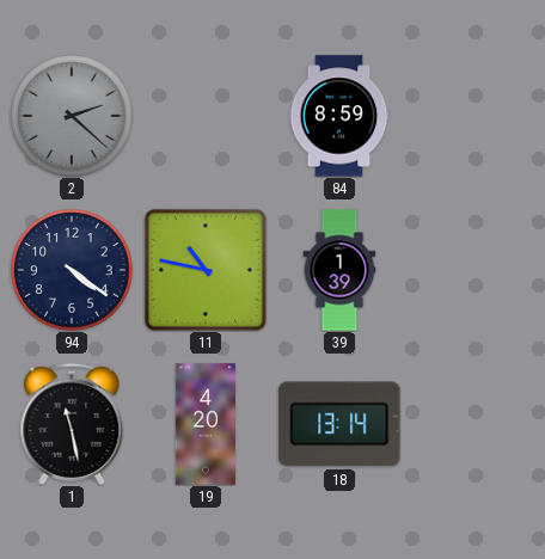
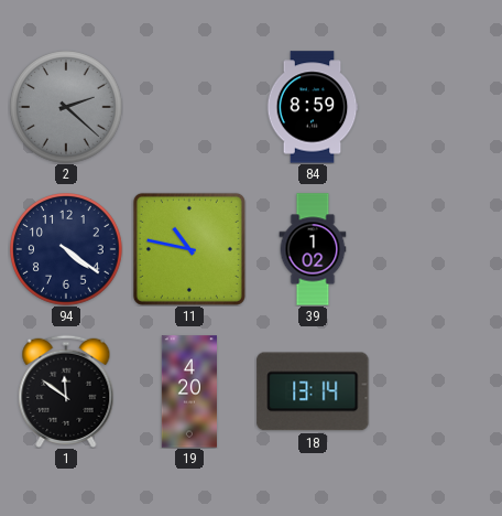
39: 1:39 -> 1:02
1: 11:28 -> 11:51
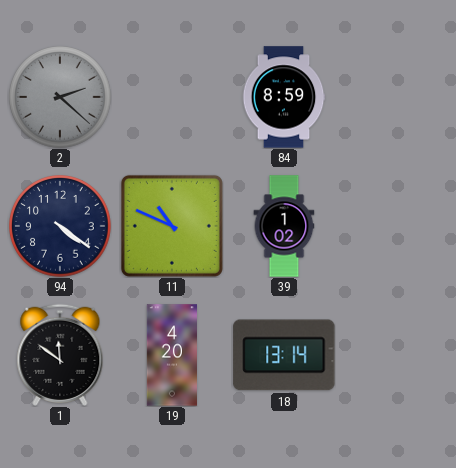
11: 10:47 -> 10:49
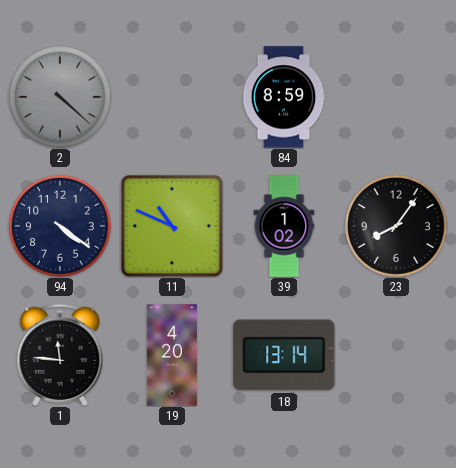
2: 2:22 -> 4:22
23: none -> 8:06
1: 11:51 -> 11:46
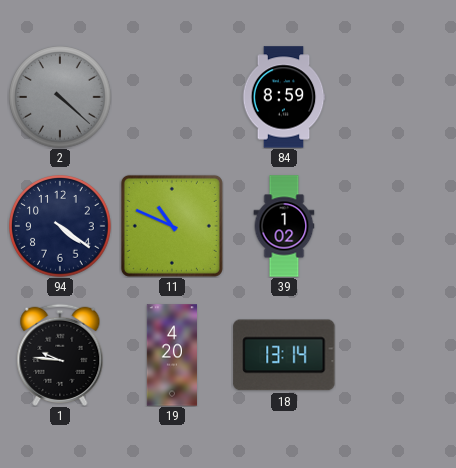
23: 8:06 -> none
1: 11:46 -> 9:46
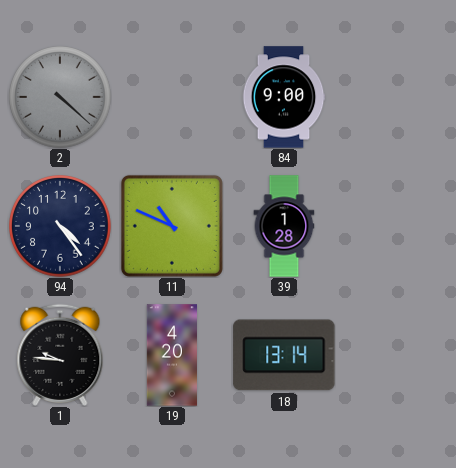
84: 8:59 -> 9:00
94: 4:21 -> 4:24
39: 1:02 -> 1:28
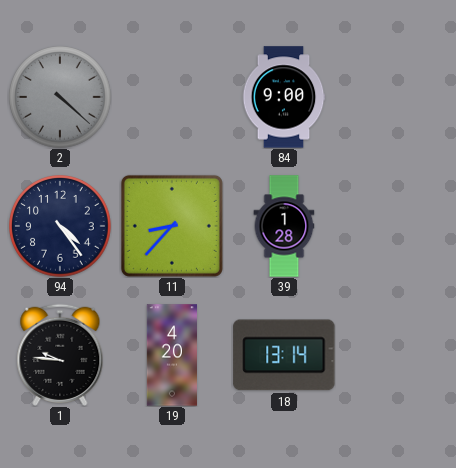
11: 10:49 -> 8:37
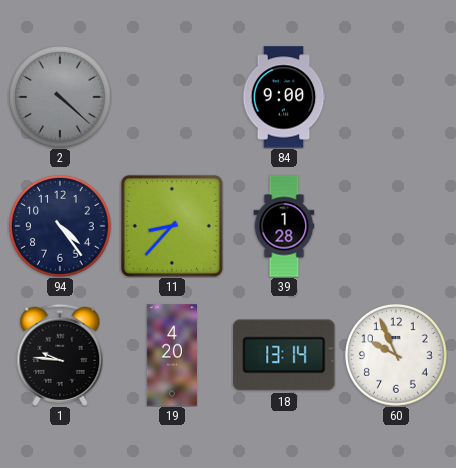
60: none -> 9:56
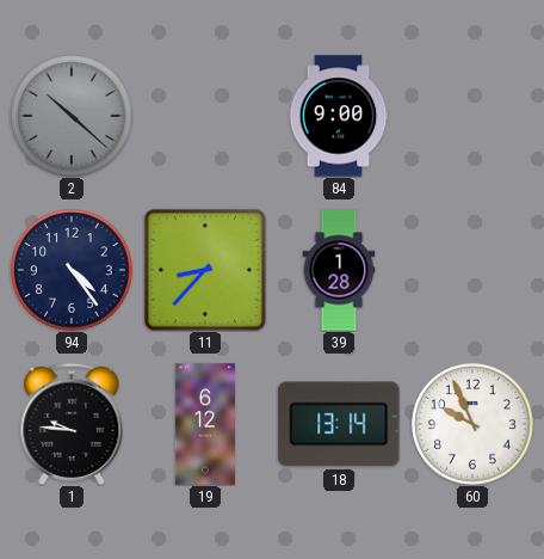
2: 4:22 -> 10:22
19: 4:20 -> 6:12
